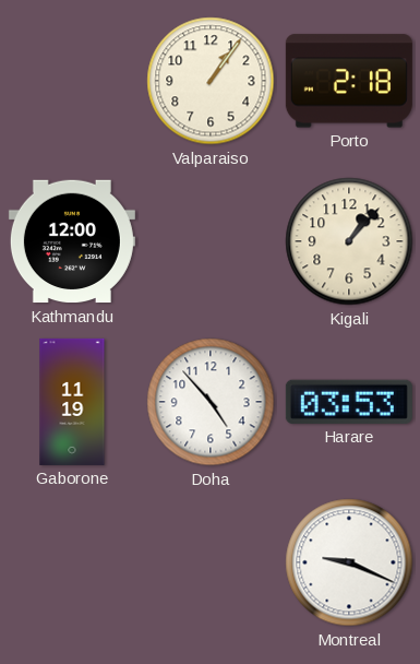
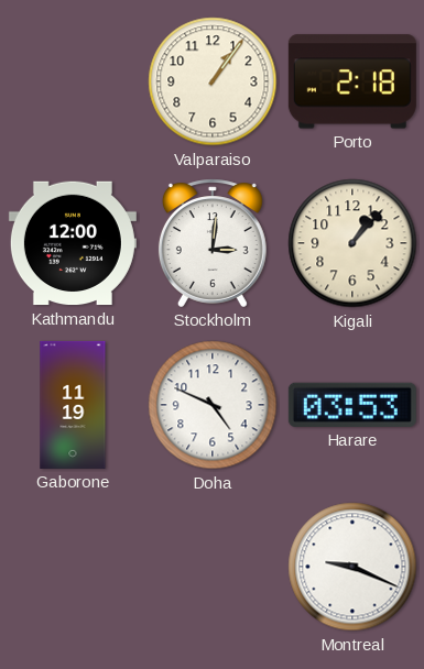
Stockholm: none -> 3:01
Doha: 4:53 -> 4:49
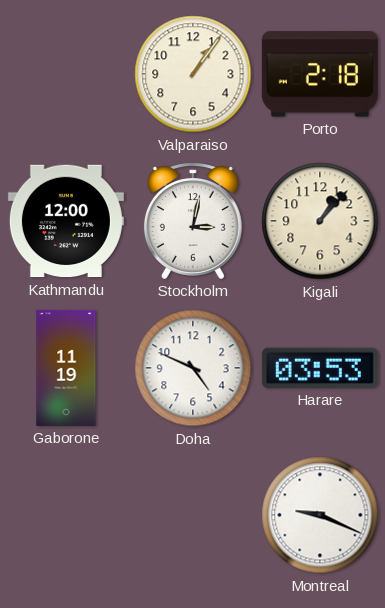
Stockholm: 3:01 -> 3:02
